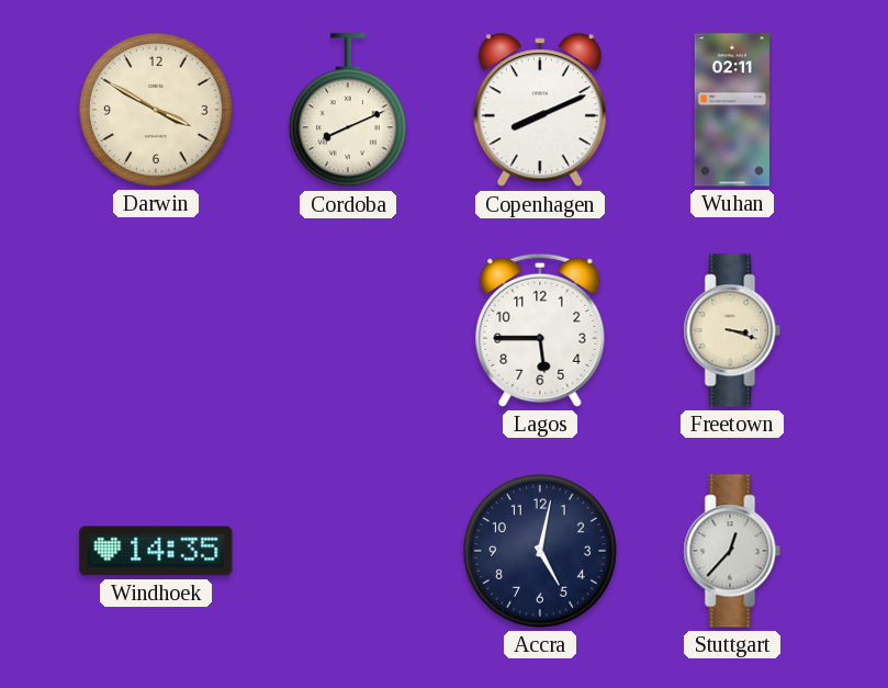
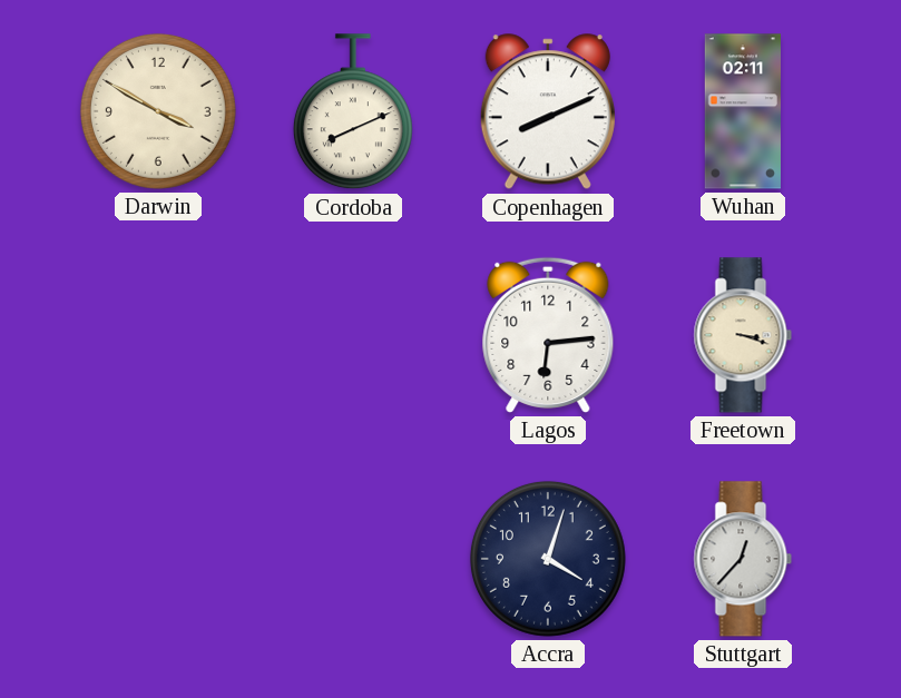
Lagos: 5:45 -> 6:14
Windhoek: 14:35 -> none
Accra: 5:02 -> 4:03
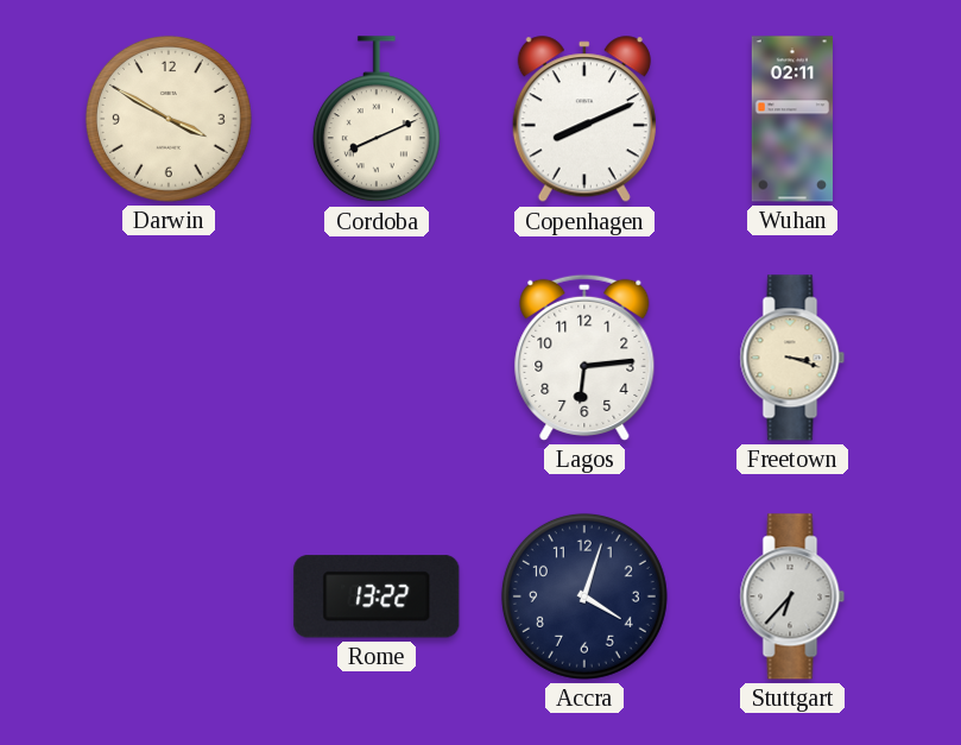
Rome: none -> 13:22
Stuttgart: 12:37 -> 6:37
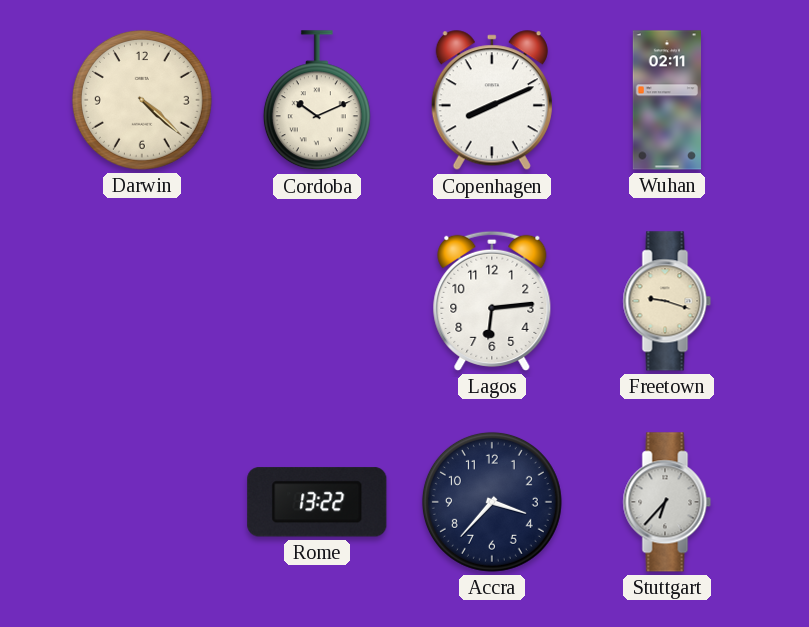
Darwin: 3:50 -> 4:22
Cordoba: 8:11 -> 10:11
Freetown: 3:18 -> 9:18
Accra: 4:03 -> 3:37
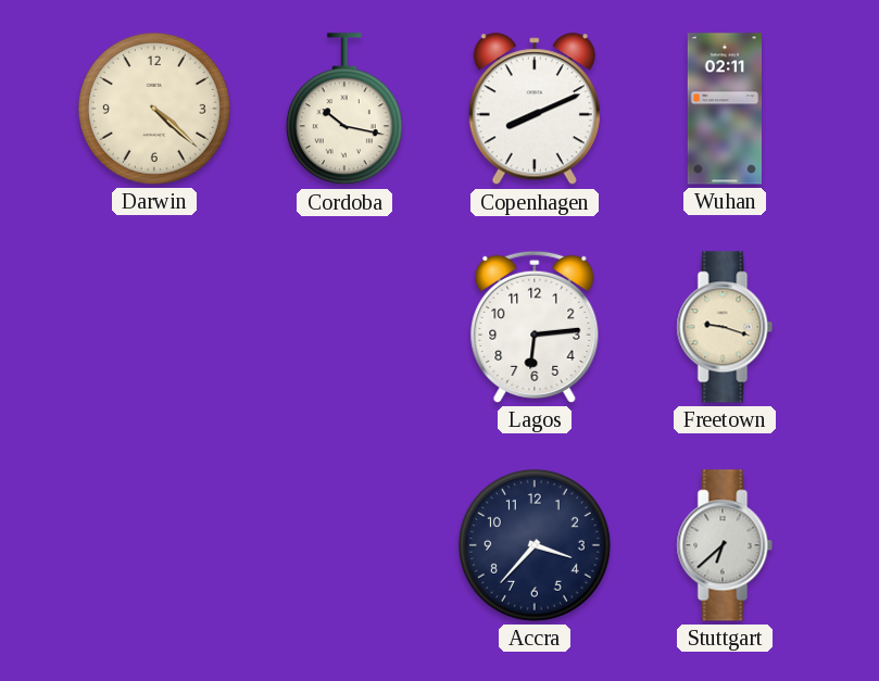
Cordoba: 10:11 -> 10:17
Rome: 13:22 -> none
Stuttgart: 6:37 -> 6:38
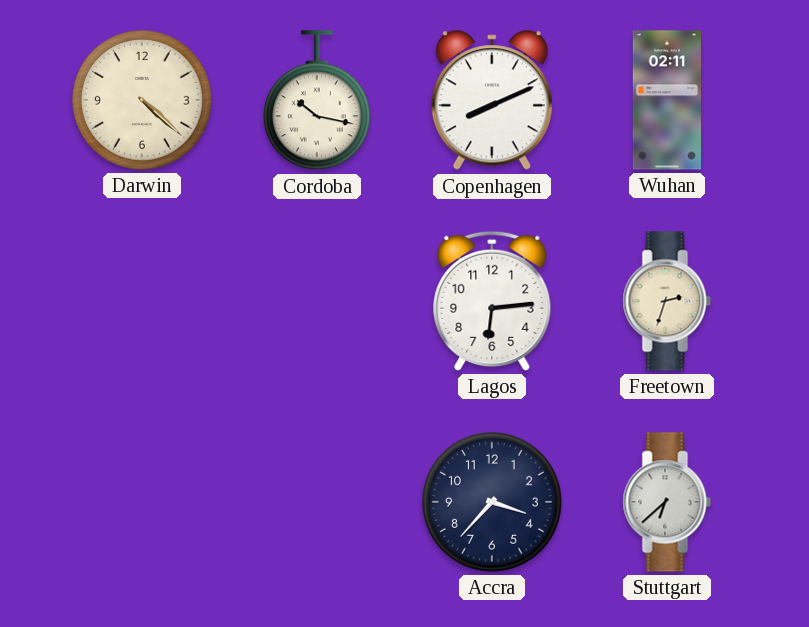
Freetown: 9:18 -> 2:33
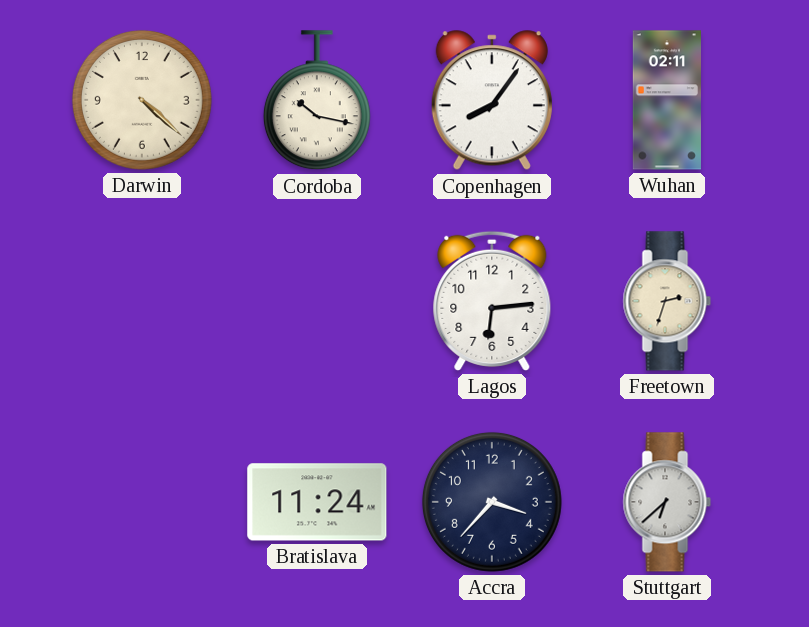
Copenhagen: 8:11 -> 8:06
Bratislava: none -> 11:24
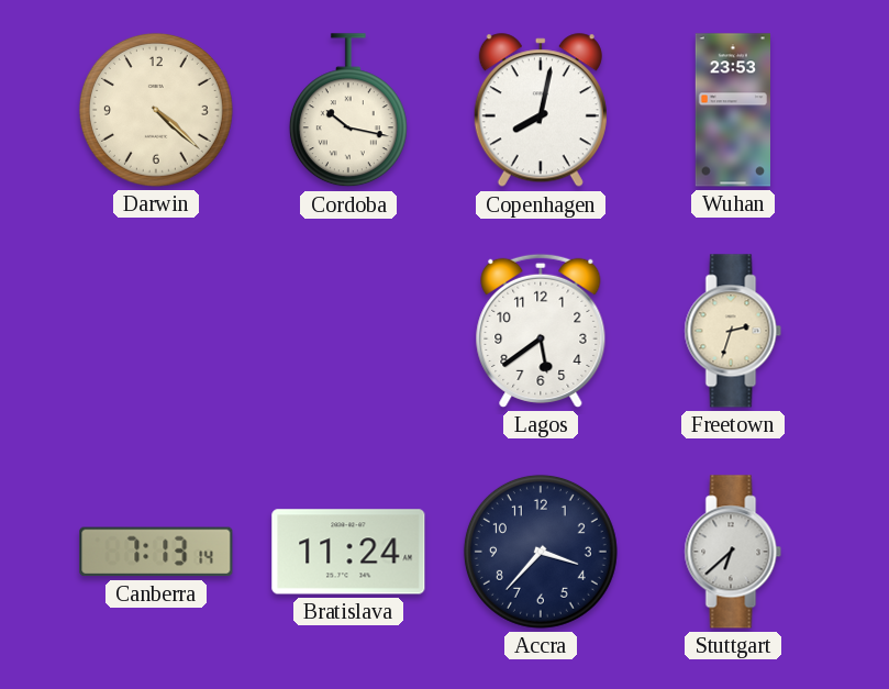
Copenhagen: 8:06 -> 8:02
Wuhan: 02:11 -> 23:53
Lagos: 6:14 -> 5:39
Canberra: none -> 7:13
